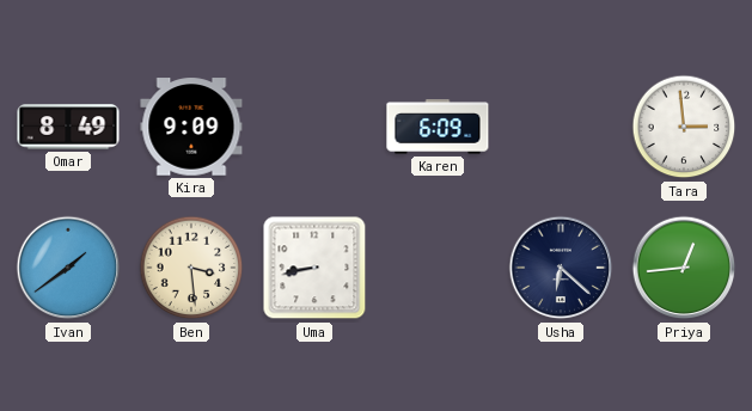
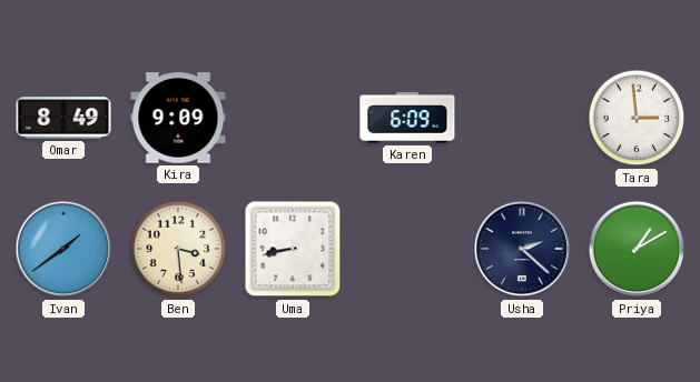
Usha: 6:22 -> 2:22
Priya: 12:44 -> 1:10
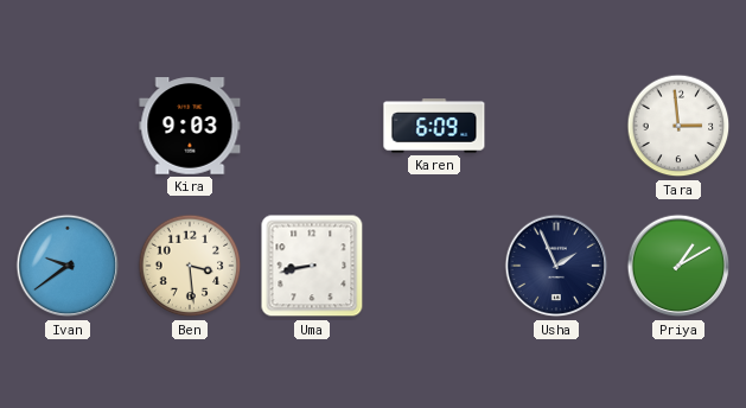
Omar: 8:49 -> none
Kira: 9:09 -> 9:03
Ivan: 1:39 -> 9:39
Usha: 2:22 -> 1:56
